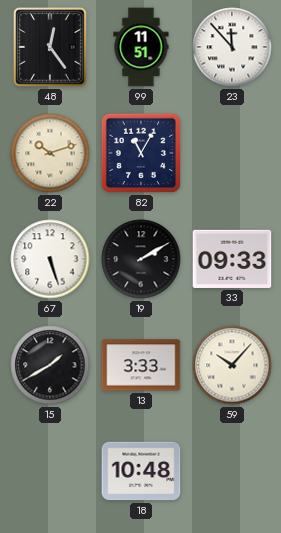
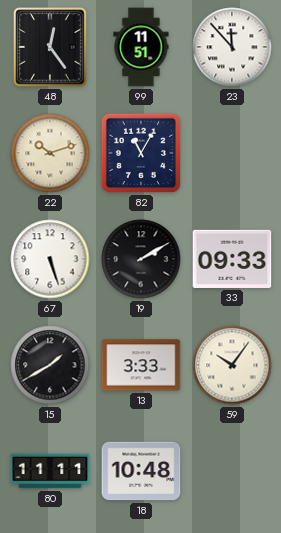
59: 10:07 -> 10:06
80: none -> 11:11
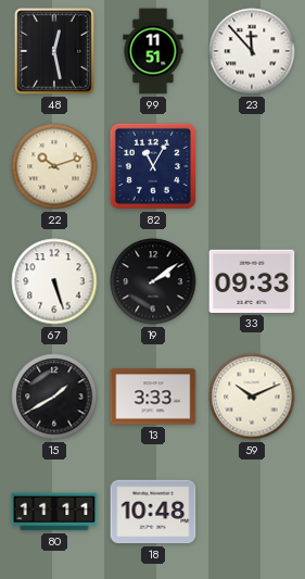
48: 12:24 -> 12:28
19: 2:10 -> 2:09
59: 10:06 -> 10:11
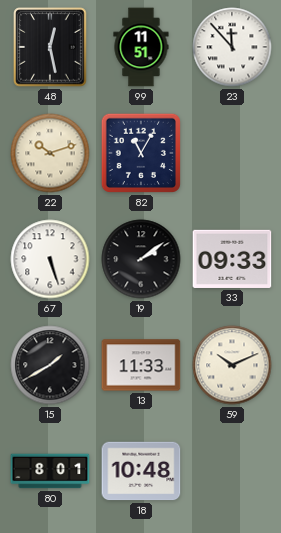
13: 3:33 -> 11:33
80: 11:11 -> 8:01
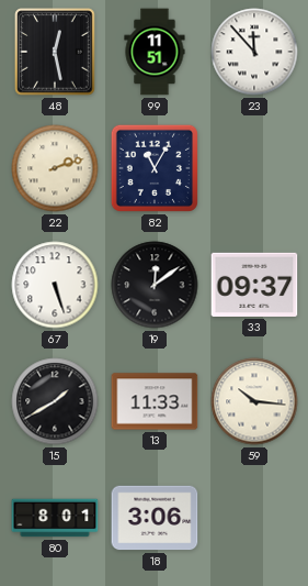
22: 10:12 -> 2:12
19: 2:09 -> 12:09
33: 09:33 -> 09:37
59: 10:11 -> 10:16
18: 10:48 -> 3:06
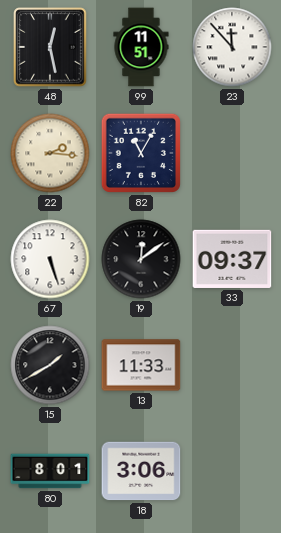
22: 2:12 -> 2:16
59: 10:16 -> none
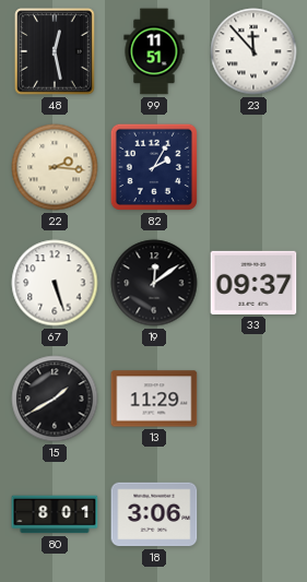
82: 11:05 -> 2:05
13: 11:33 -> 11:29
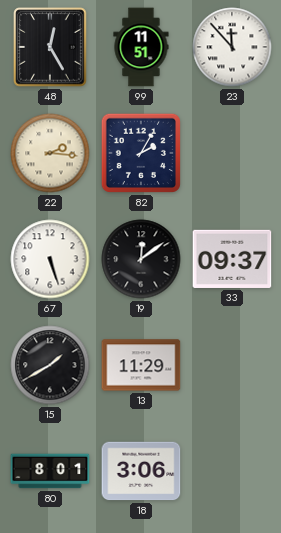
48: 12:28 -> 12:25
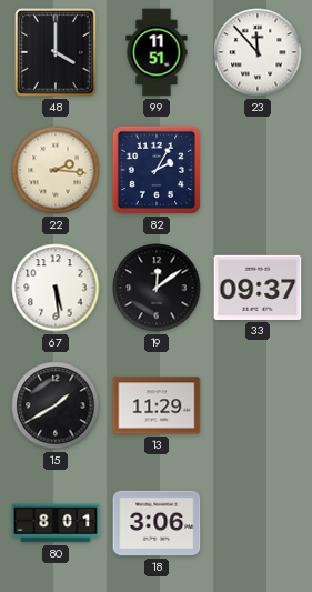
48: 12:25 -> 4:00
67: 5:27 -> 5:29
